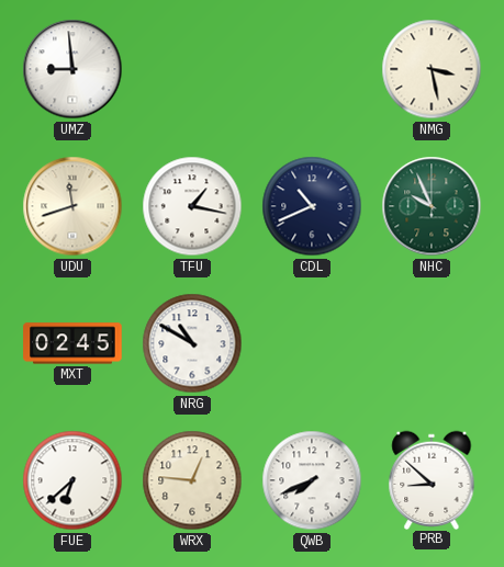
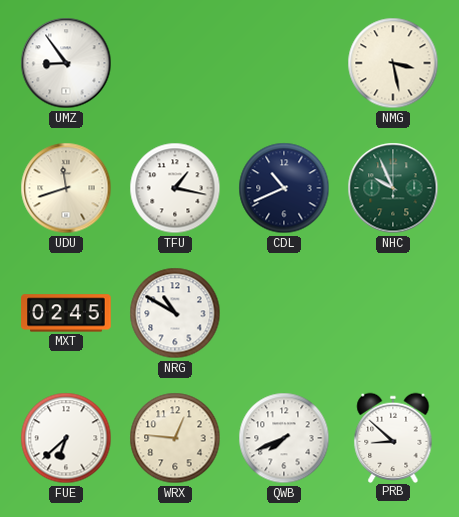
UMZ: 8:59 -> 8:54
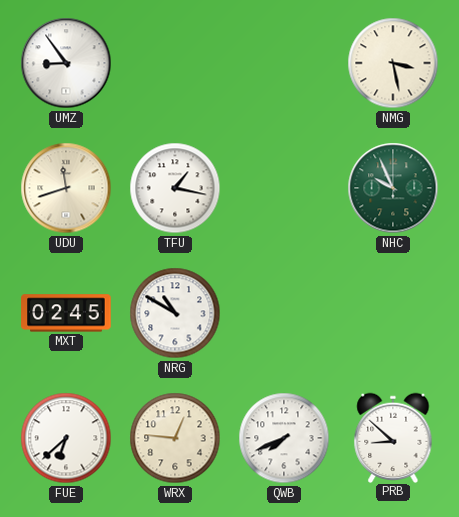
CDL: 10:41 -> none
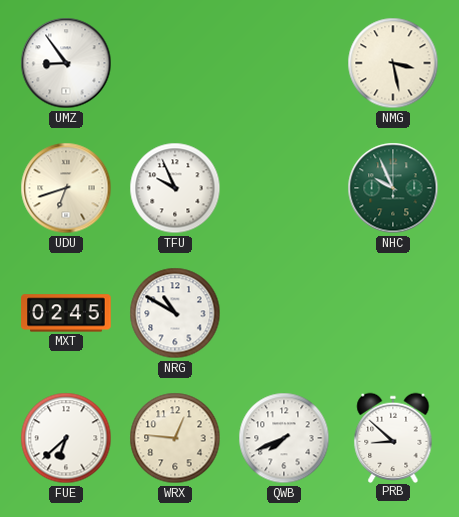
UDU: 11:42 -> 6:42
TFU: 1:17 -> 9:56
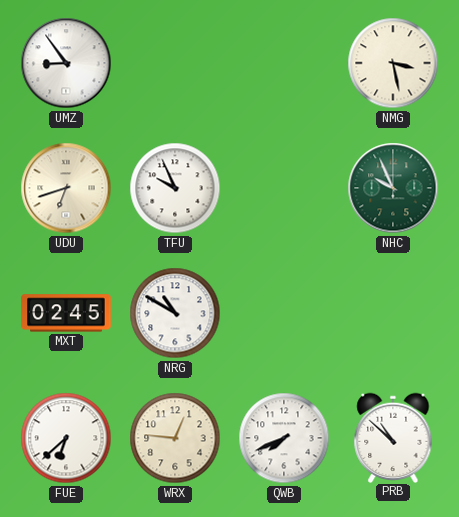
PRB: 8:52 -> 10:52
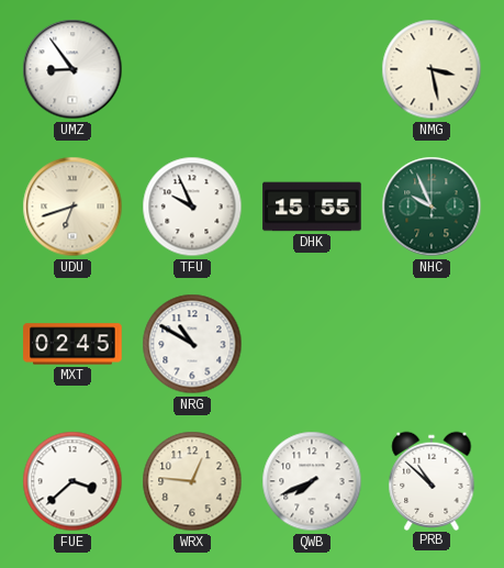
DHK: none -> 15:55
FUE: 6:38 -> 3:38
